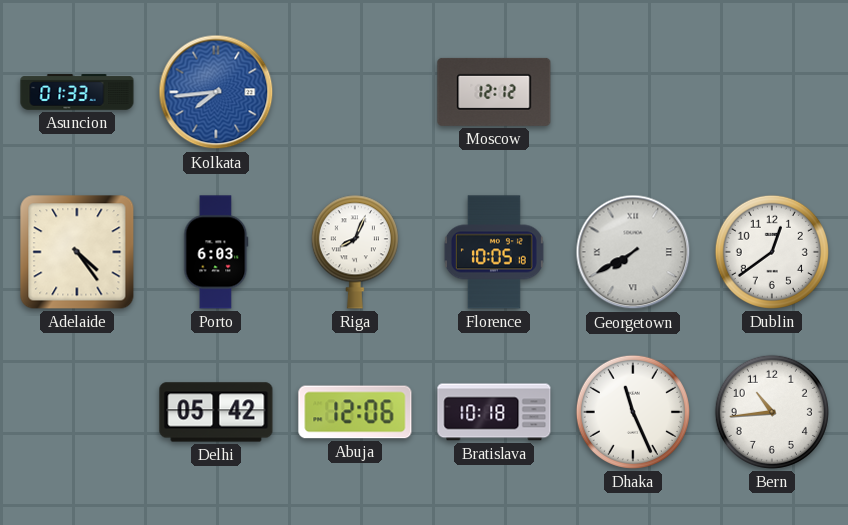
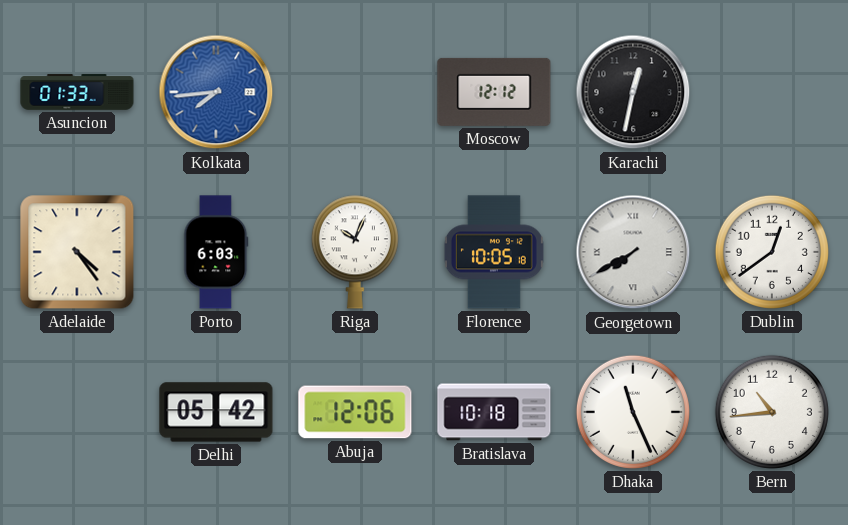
Karachi: none -> 12:32
Riga: 8:04 -> 10:04
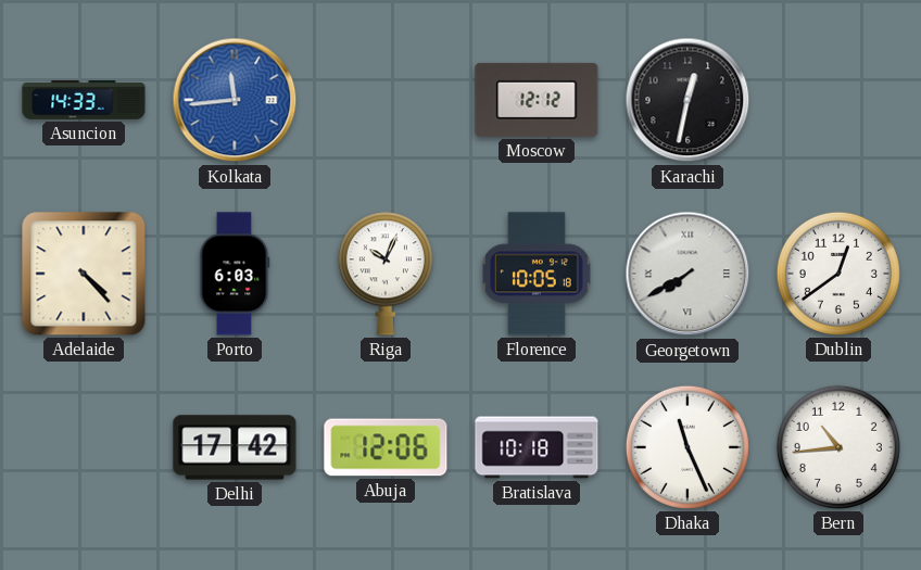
Asuncion: 01:33 -> 14:33
Kolkata: 7:44 -> 11:44
Adelaide: 4:24 -> 4:23
Delhi: 05:42 -> 17:42
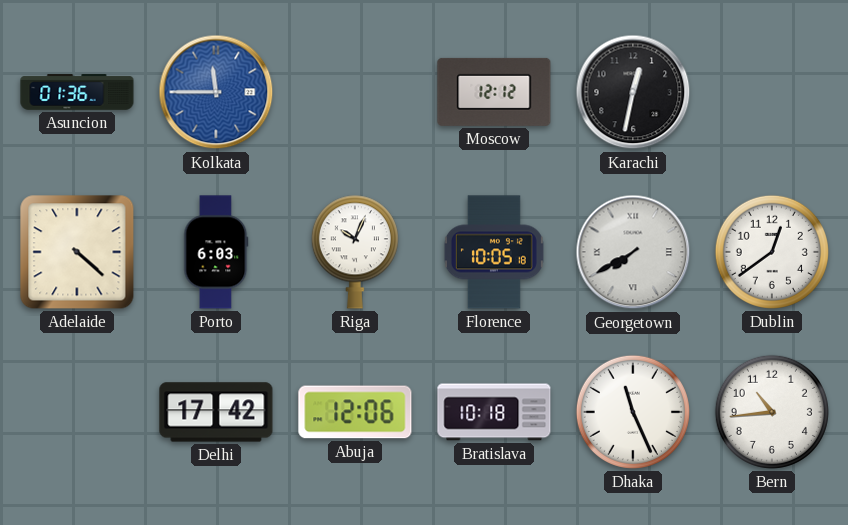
Asuncion: 14:33 -> 01:36
Kolkata: 11:44 -> 11:45
Adelaide: 4:23 -> 4:22
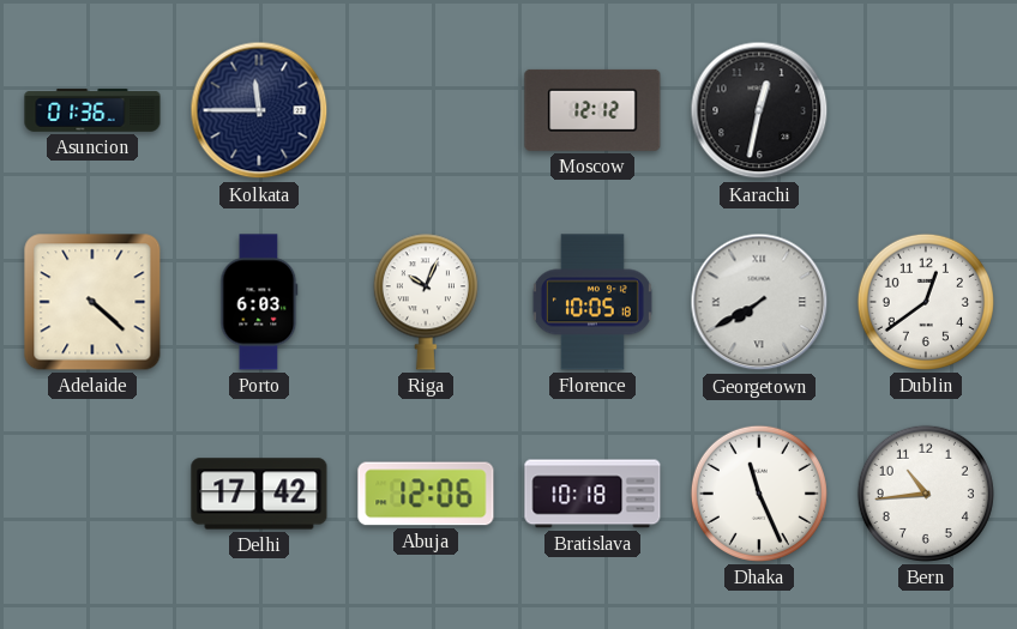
Kolkata dial: blue -> navy
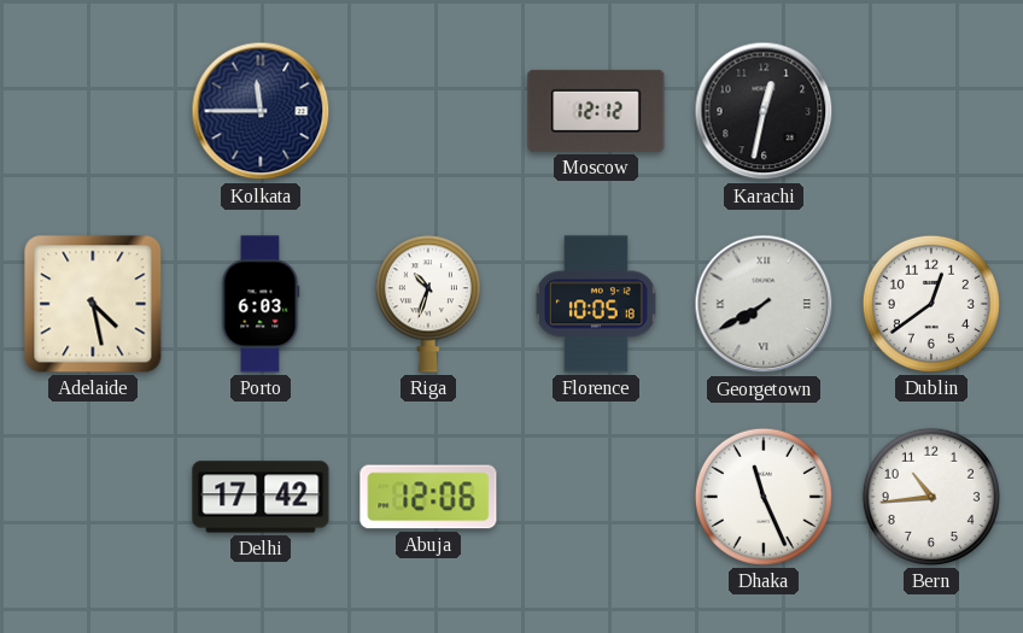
Asuncion: 01:36 -> none
Adelaide: 4:22 -> 4:28
Riga: 10:04 -> 10:33
Bratislava: 10:18 -> none
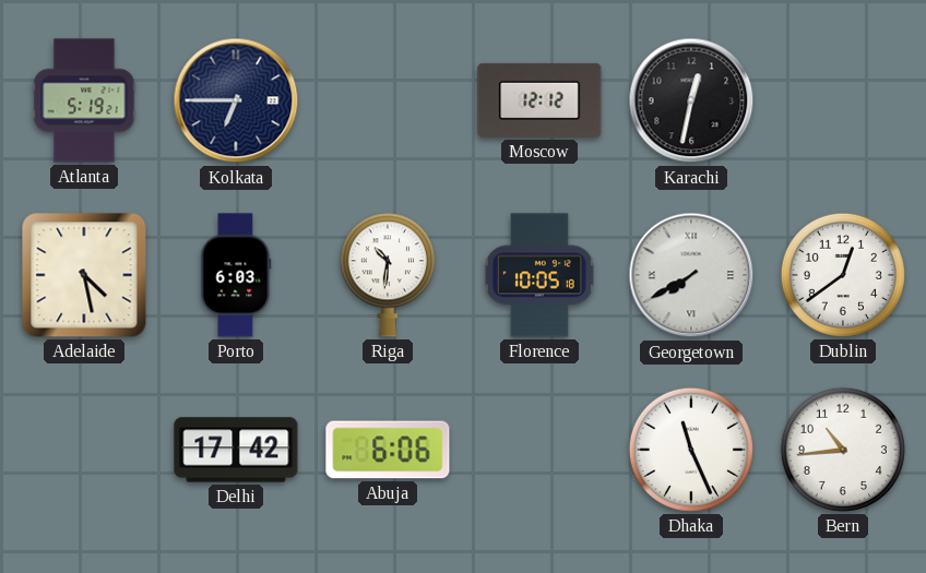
Atlanta: none -> 5:19
Kolkata: 11:45 -> 6:45
Riga: 10:33 -> 10:31
Abuja: 12:06 -> 6:06
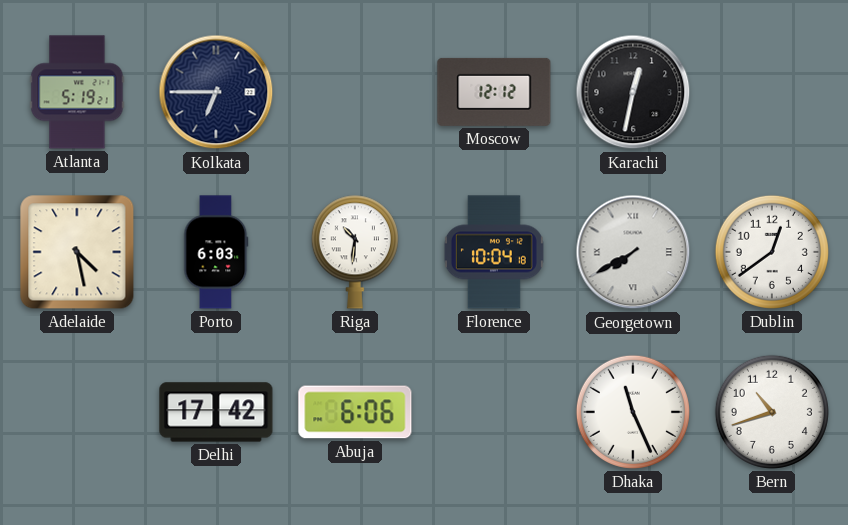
Florence: 10:05 -> 10:04
Bern: 10:44 -> 10:42
